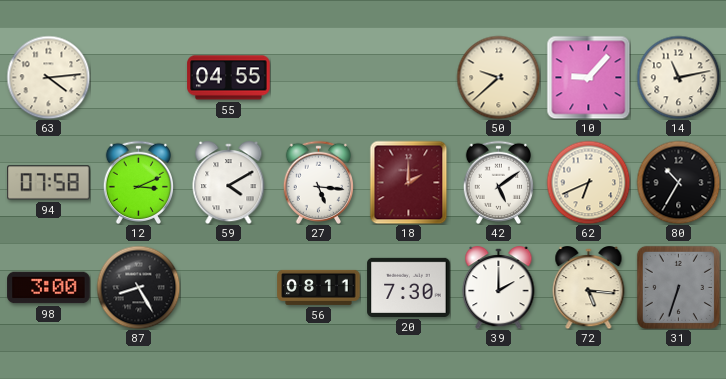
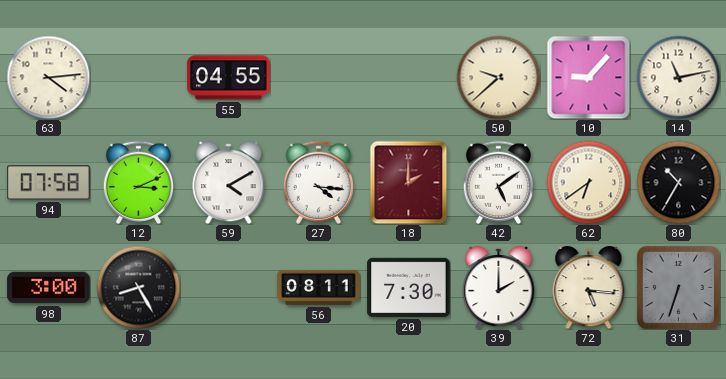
27: 5:16 -> 4:16
62: 6:41 -> 6:39
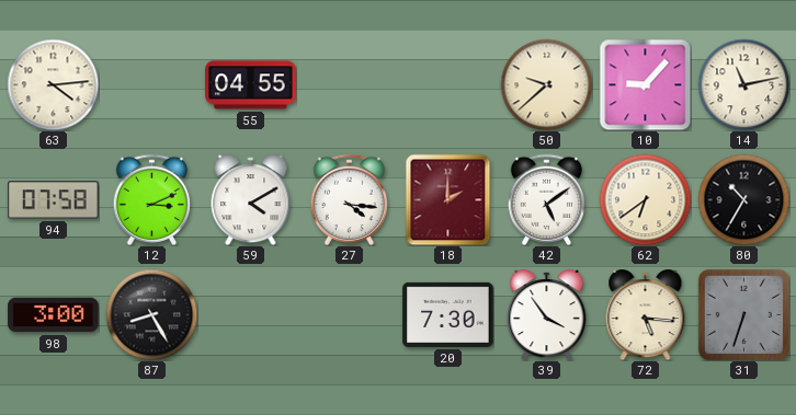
56: 08:11 -> none
39: 2:00 -> 3:54
